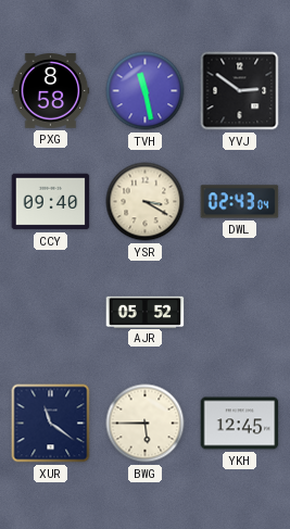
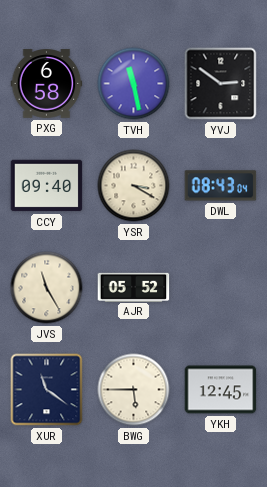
PXG: 8:58 -> 6:58
DWL: 02:43 -> 08:43
JVS: none -> 11:25
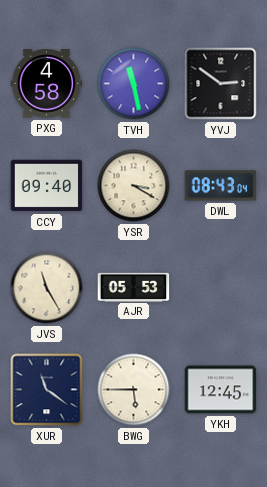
PXG: 6:58 -> 4:58
AJR: 05:52 -> 05:53
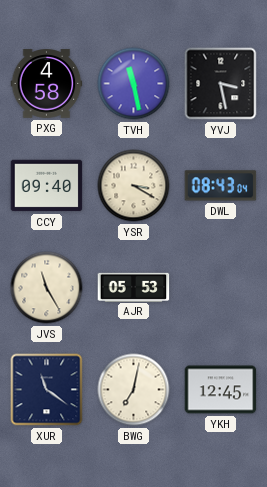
YVJ: 2:51 -> 3:28
BWG: 5:45 -> 7:02
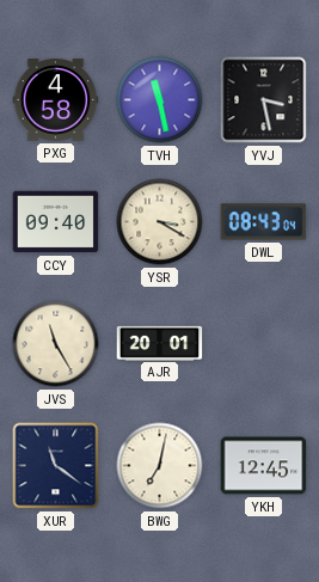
AJR: 05:53 -> 20:01
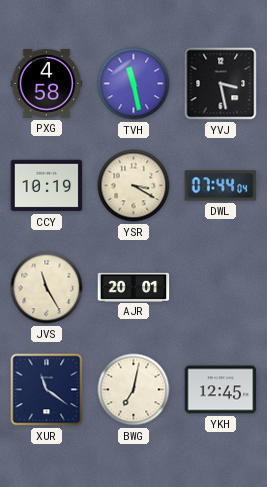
CCY: 09:40 -> 10:19
DWL: 08:43 -> 07:44
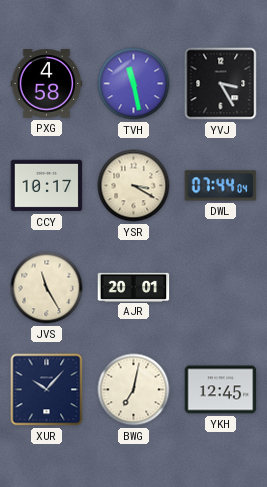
YVJ: 3:28 -> 3:25
CCY: 10:19 -> 10:17
XUR: 11:21 -> 10:07
